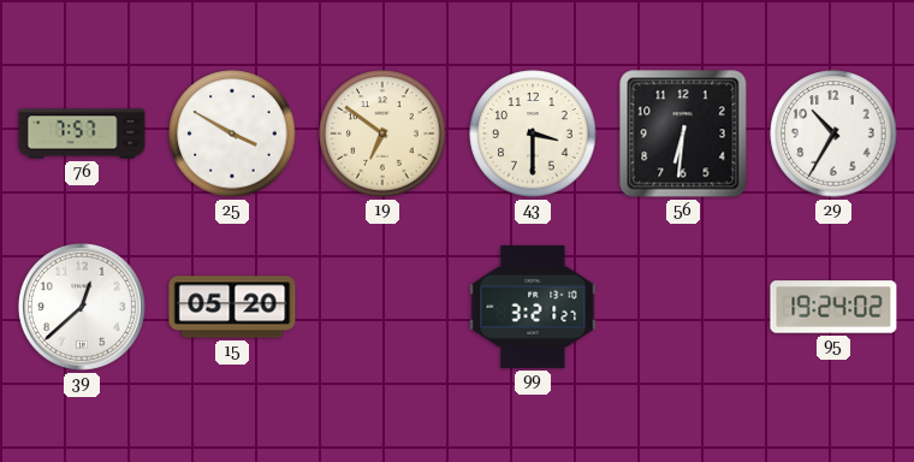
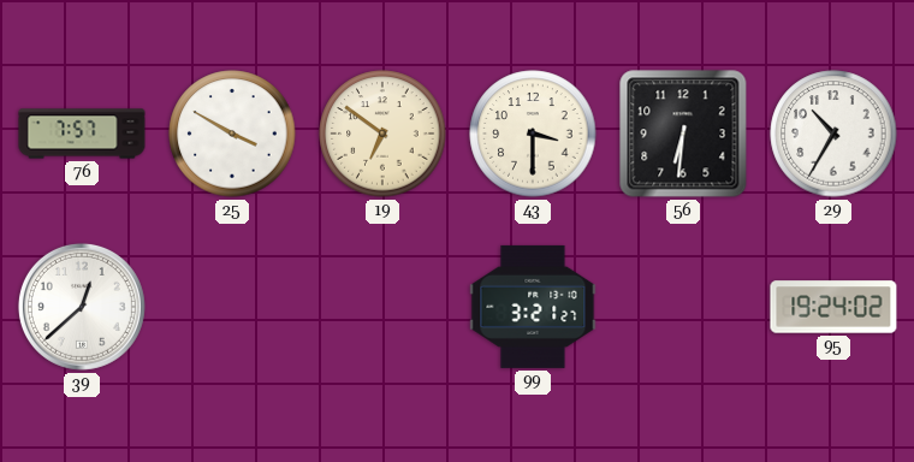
15: 05:20 -> none
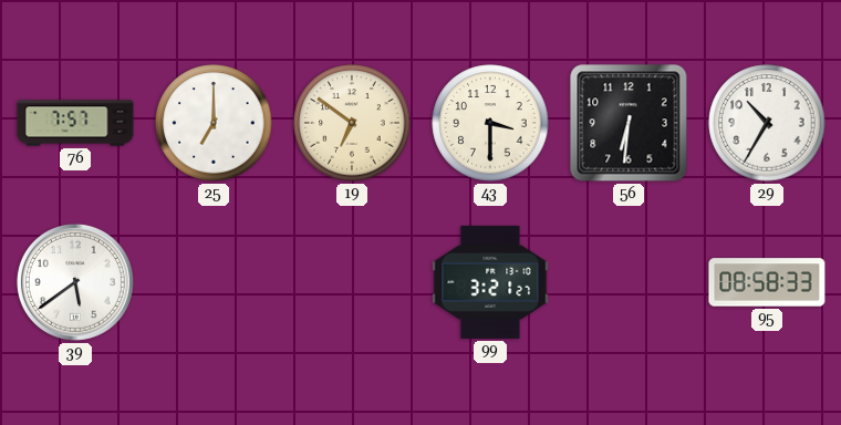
25: 3:50 -> 7:00
39: 12:38 -> 5:39
95: 19:24 -> 08:58
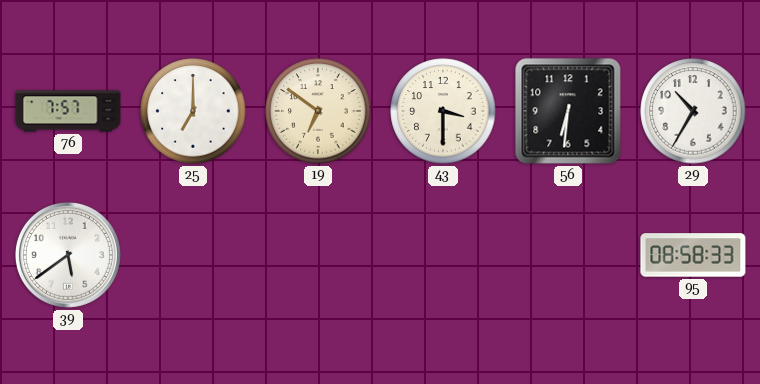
99: 3:21 -> none
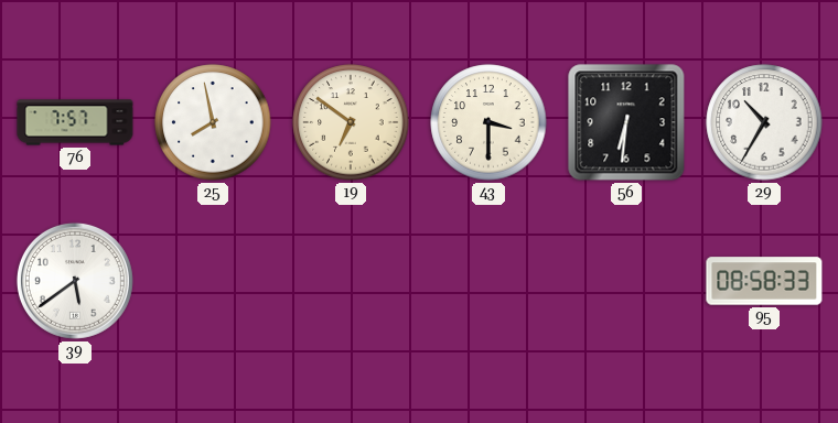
25: 7:00 -> 7:58
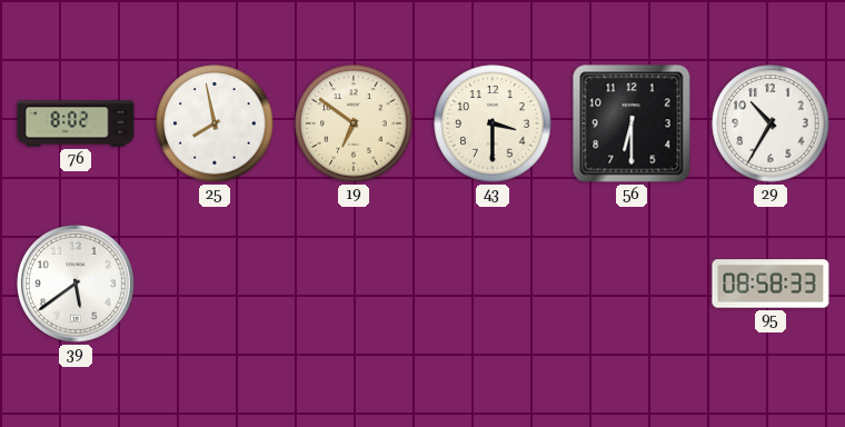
76: 7:57 -> 8:02
56: 6:31 -> 6:30
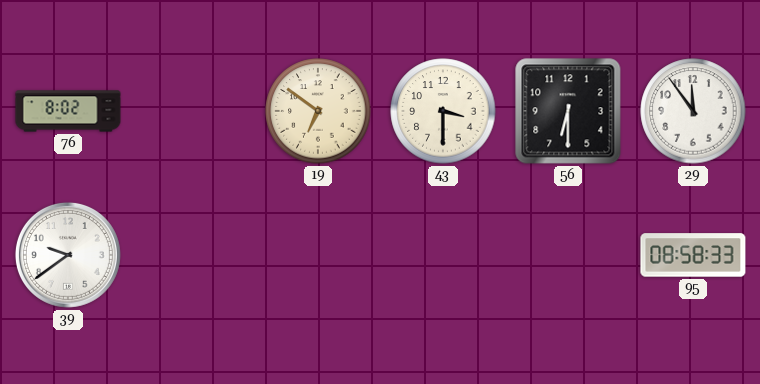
25: 7:58 -> none
29: 10:35 -> 11:54
39: 5:39 -> 9:39
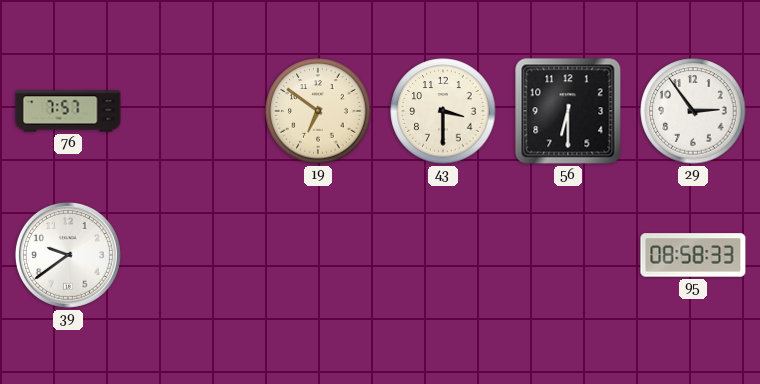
76: 8:02 -> 7:57
29: 11:54 -> 2:54
